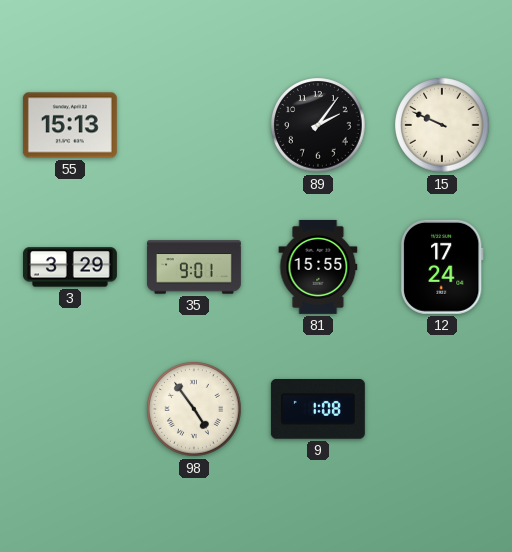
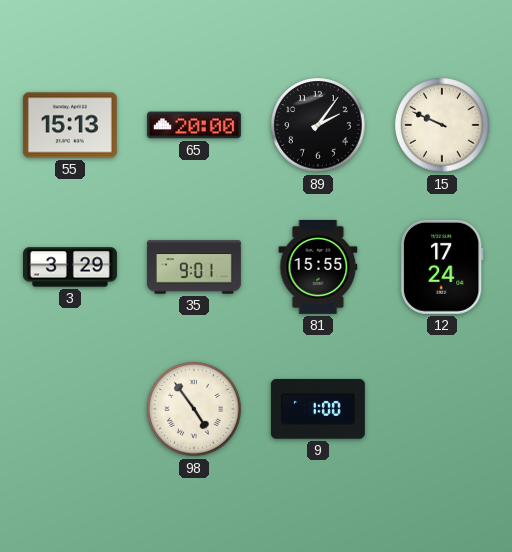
65: none -> 20:00
9: 1:08 -> 1:00
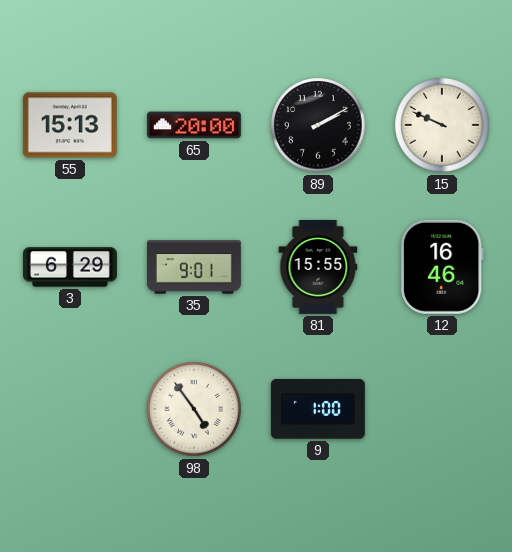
89: 2:06 -> 2:10
3: 3:29 -> 6:29
12: 17:24 -> 16:46
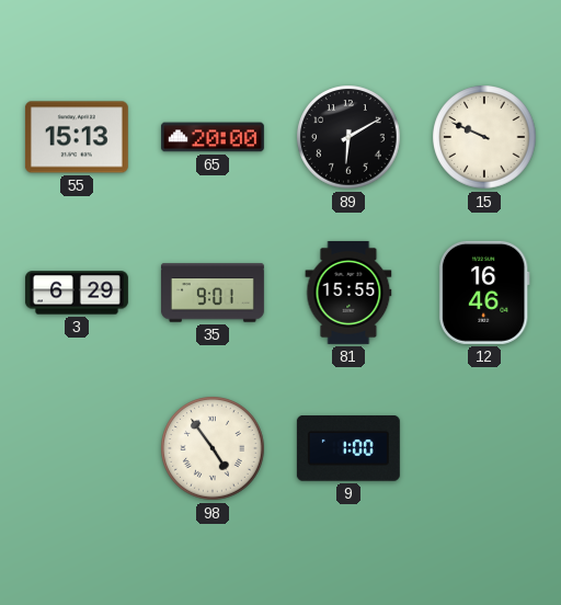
89: 2:10 -> 6:10
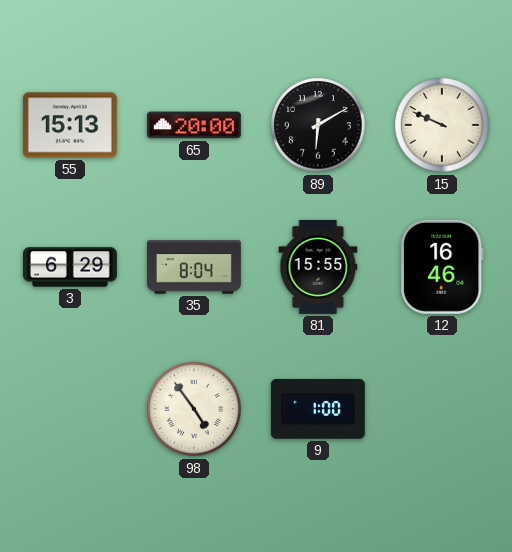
35: 9:01 -> 8:04
